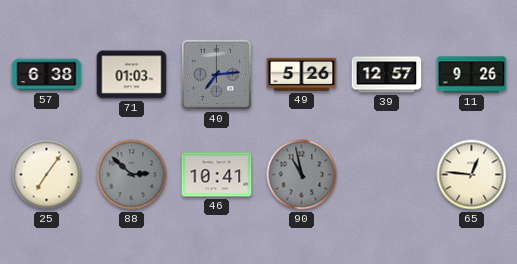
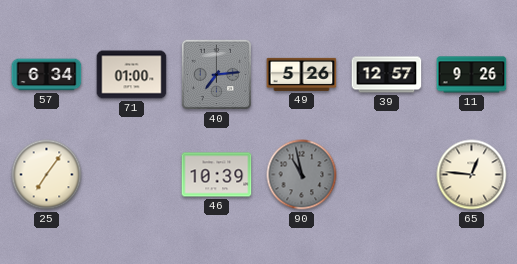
57: 6:38 -> 6:34
71: 01:03 -> 01:00
88: 2:52 -> none
46: 10:41 -> 10:39
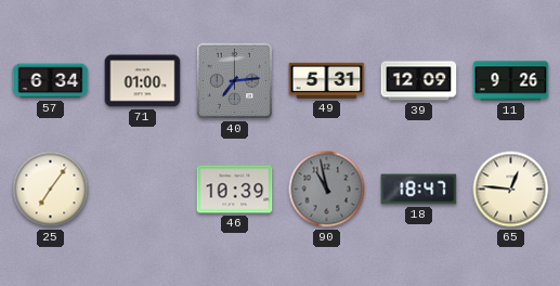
49: 5:26 -> 5:31
39: 12:57 -> 12:09
18: none -> 18:47
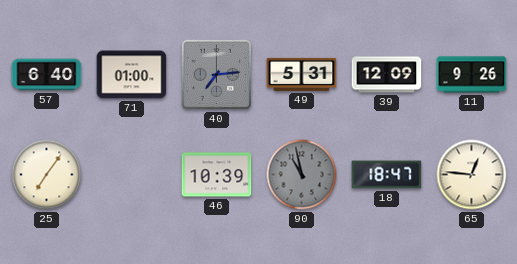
57: 6:34 -> 6:40
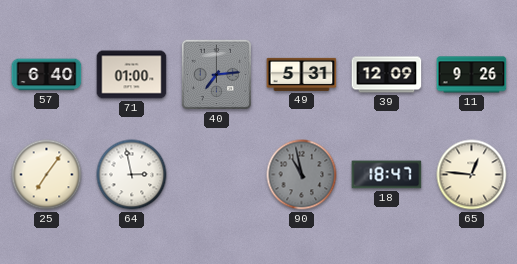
64: none -> 2:58
46: 10:39 -> none
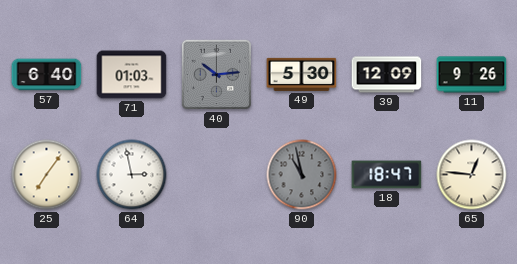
71: 01:00 -> 01:03
40: 7:14 -> 10:14
49: 5:31 -> 5:30
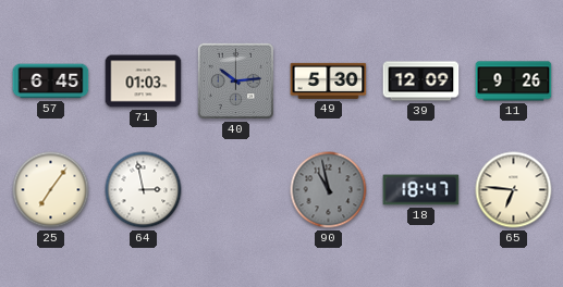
57: 6:40 -> 6:45
65: 12:46 -> 6:46
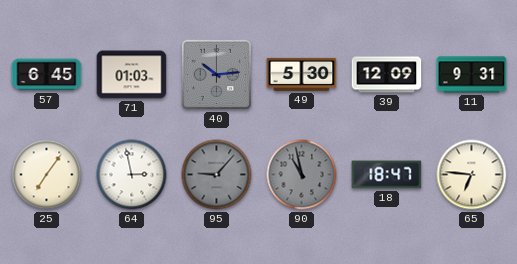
11: 9:26 -> 9:31
95: none -> 9:07
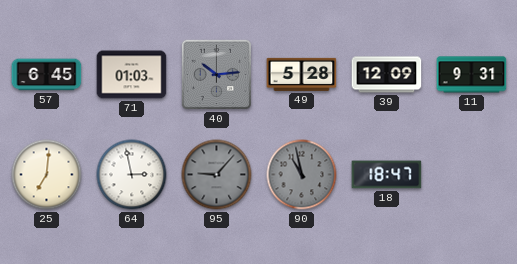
49: 5:30 -> 5:28
25: 7:06 -> 7:01
65: 6:46 -> none
